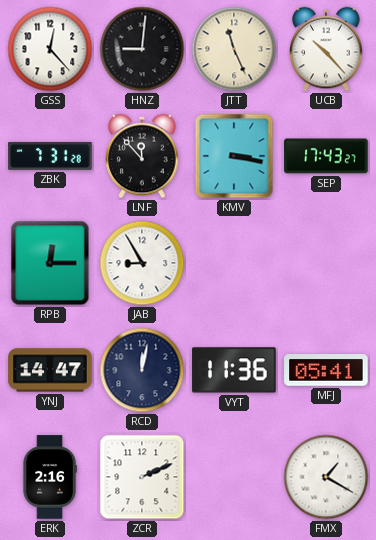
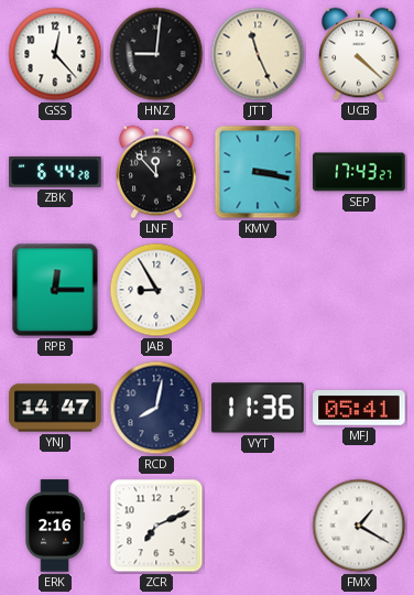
UCB: 10:23 -> 4:22
ZBK: 7:31 -> 6:44
RCD: 12:02 -> 8:02
ZCR: 2:11 -> 7:11
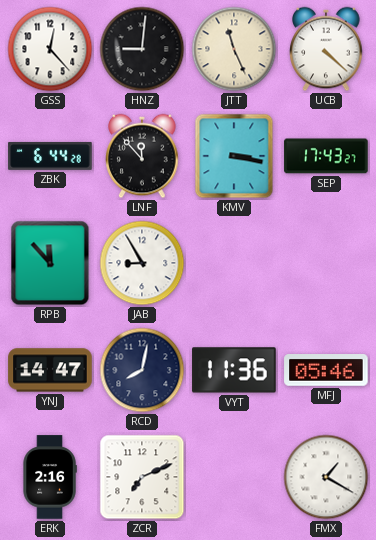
RPB: 12:15 -> 11:53
MFJ: 05:41 -> 05:46
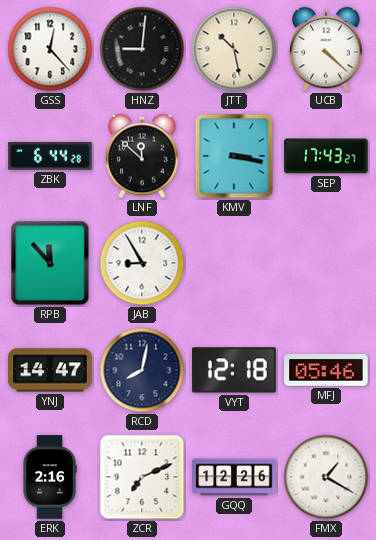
JTT: 11:26 -> 10:28
LNF: 11:53 -> 11:52
VYT: 11:36 -> 12:18
GQQ: none -> 12:26
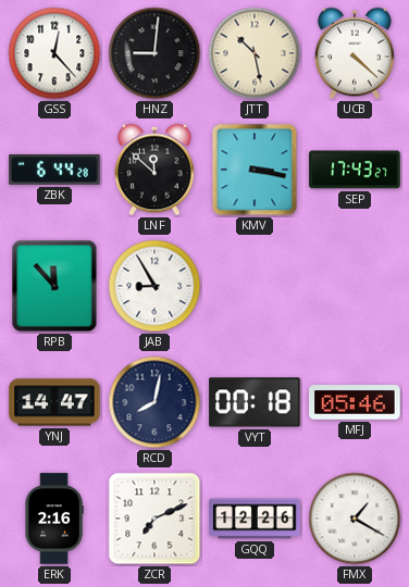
VYT: 12:18 -> 00:18
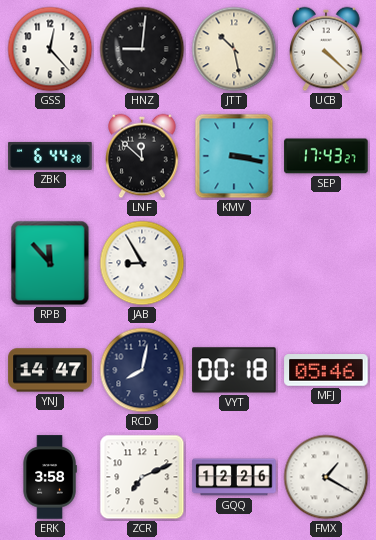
ERK: 2:16 -> 3:58
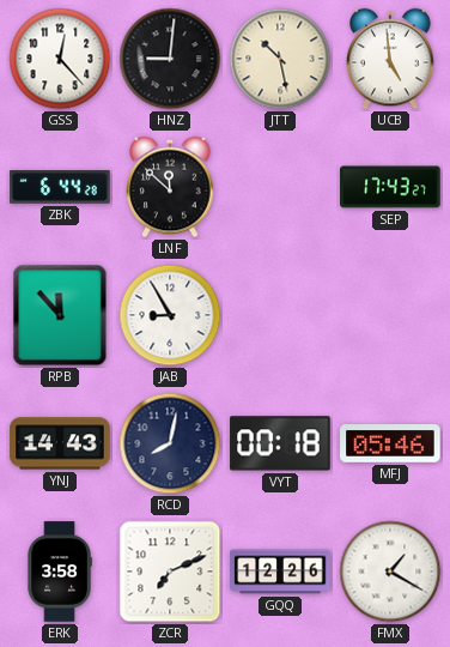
UCB: 4:22 -> 4:59
KMV: 3:17 -> none
YNJ: 14:47 -> 14:43
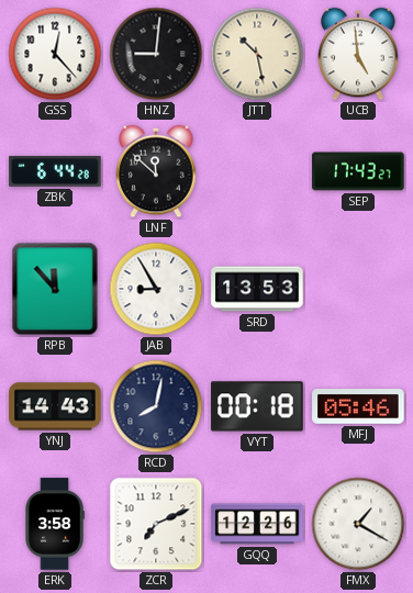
SRD: none -> 13:53
